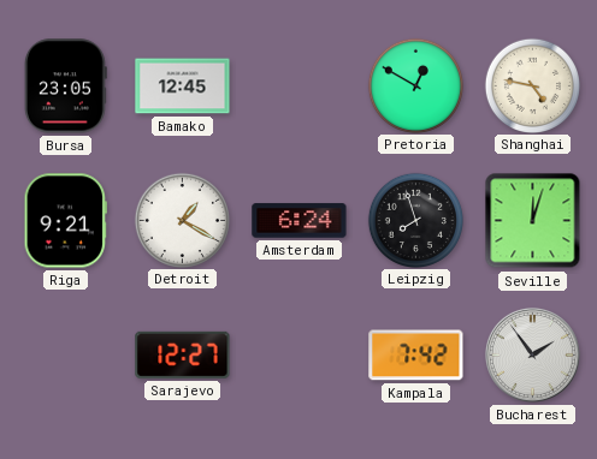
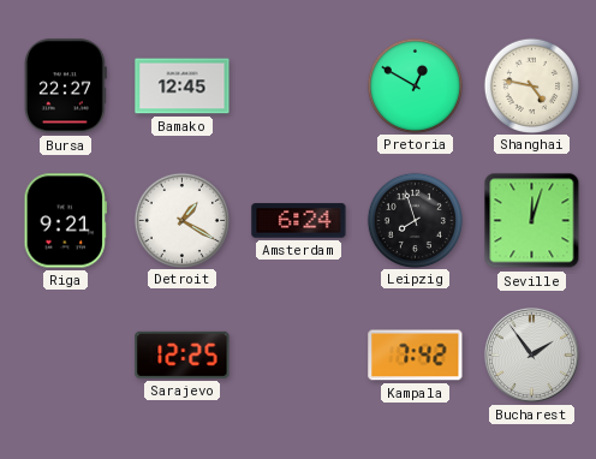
Bursa: 23:05 -> 22:27
Sarajevo: 12:27 -> 12:25
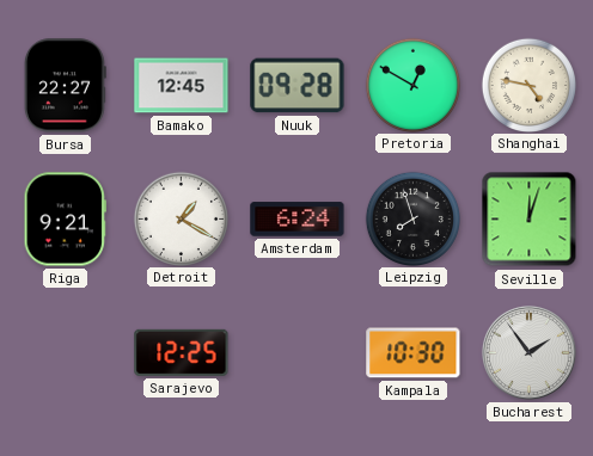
Nuuk: none -> 09:28
Kampala: 7:42 -> 10:30
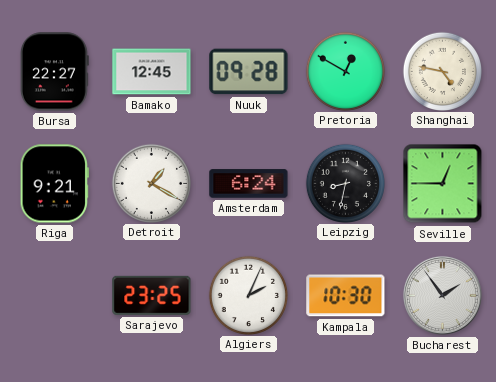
Leipzig: 7:57 -> 8:32
Seville: 12:03 -> 12:45
Sarajevo: 12:25 -> 23:25
Algiers: none -> 2:04
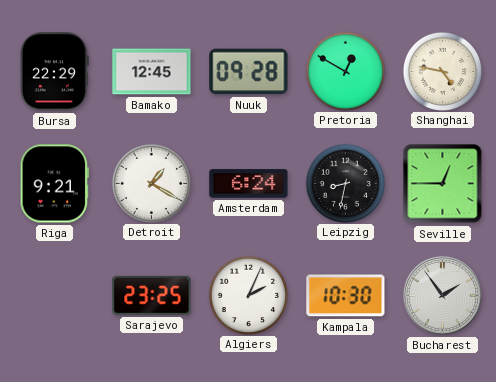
Bursa: 22:27 -> 22:29
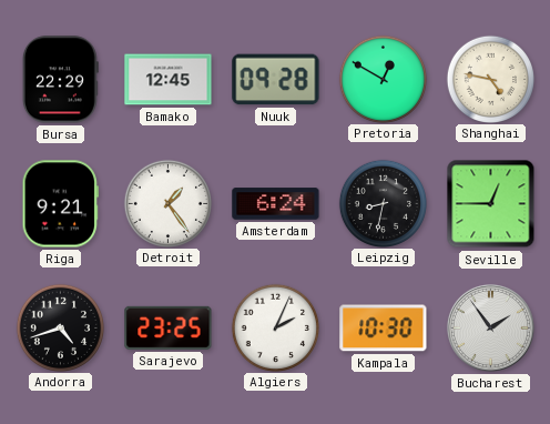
Detroit: 1:20 -> 1:24
Andorra: none -> 4:42
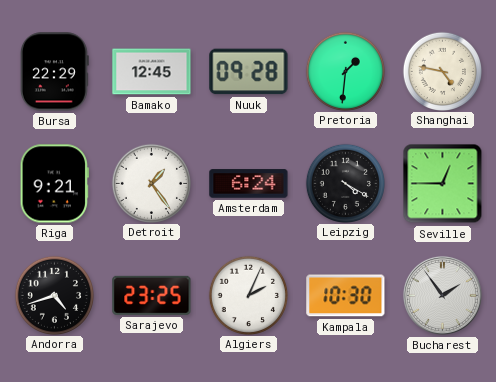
Pretoria: 12:50 -> 1:31
Leipzig: 8:32 -> 4:20
